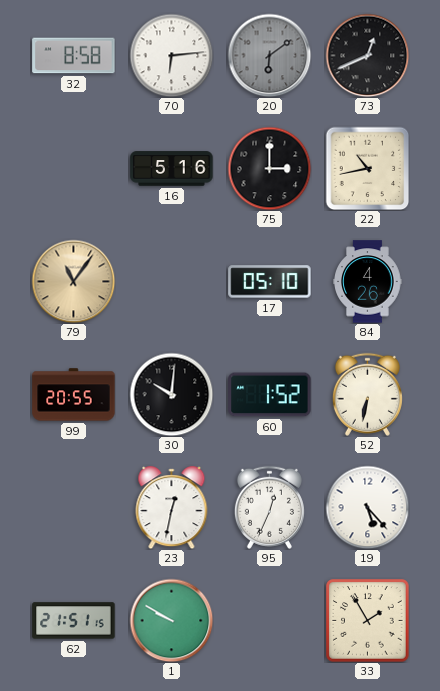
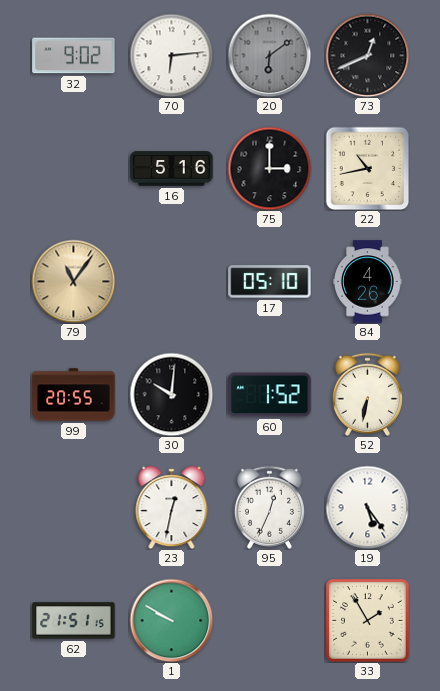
32: 8:58 -> 9:02
19: 5:23 -> 5:24
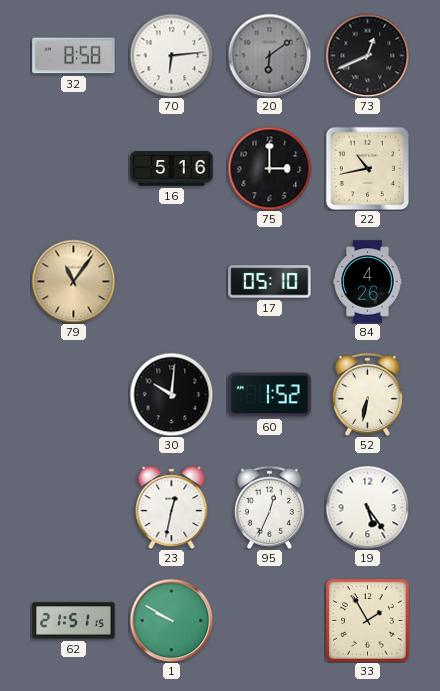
32: 9:02 -> 8:58
99: 20:55 -> none
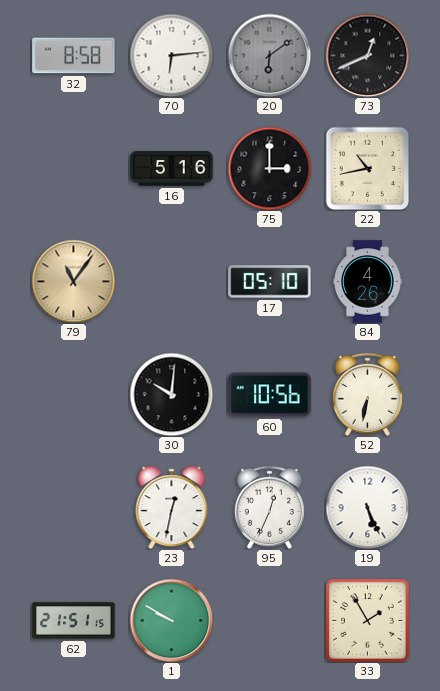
60: 1:52 -> 10:56
19: 5:24 -> 5:26
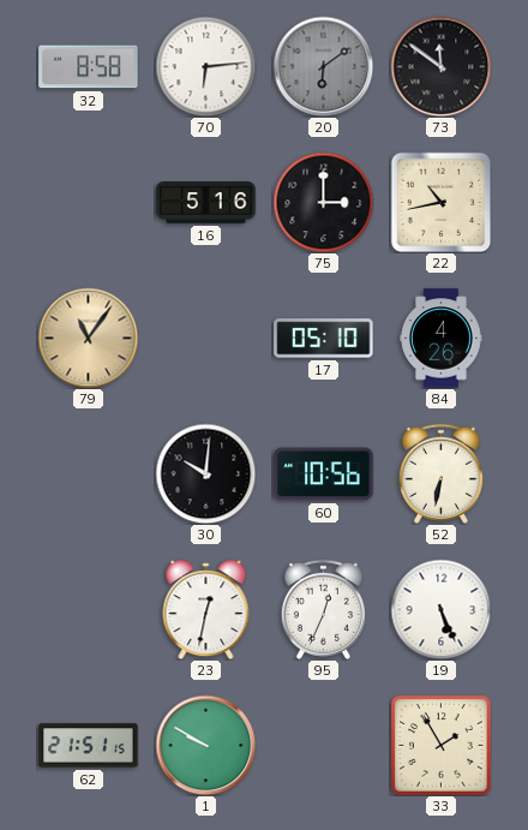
73: 12:41 -> 11:51
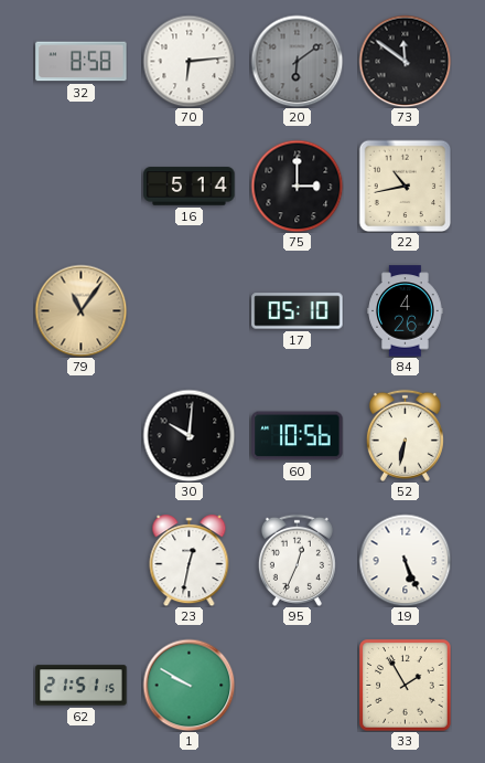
16: 5:16 -> 5:14
